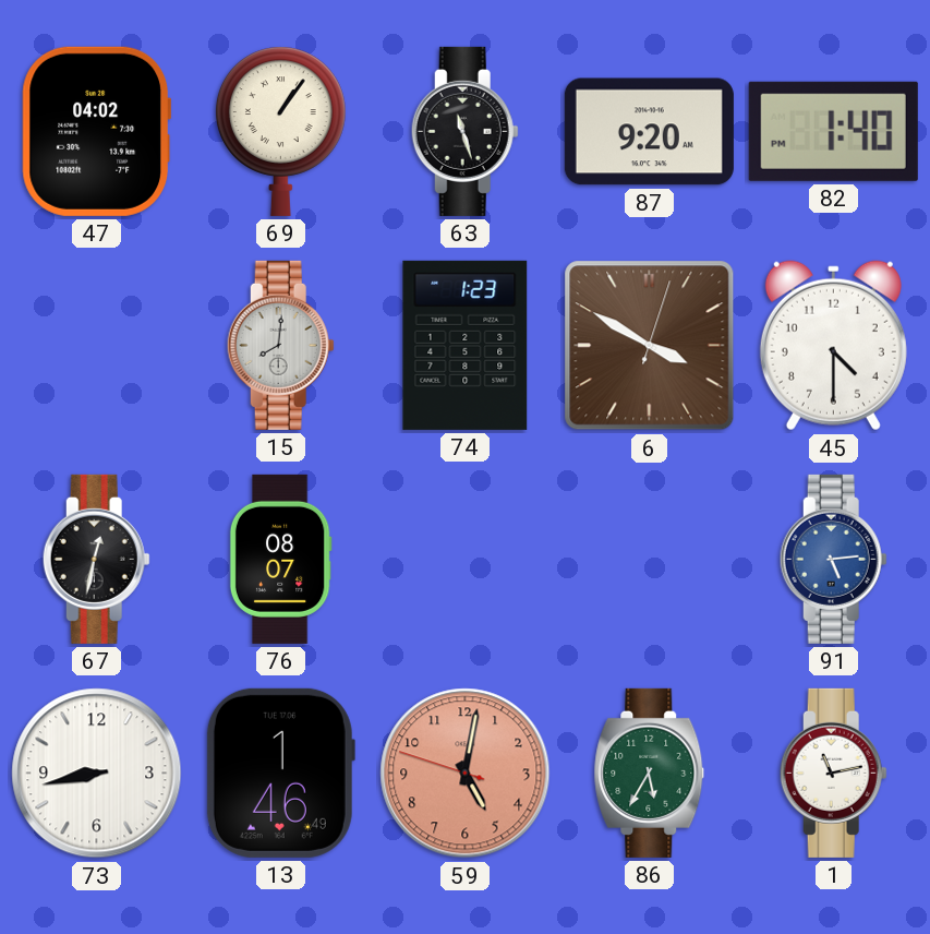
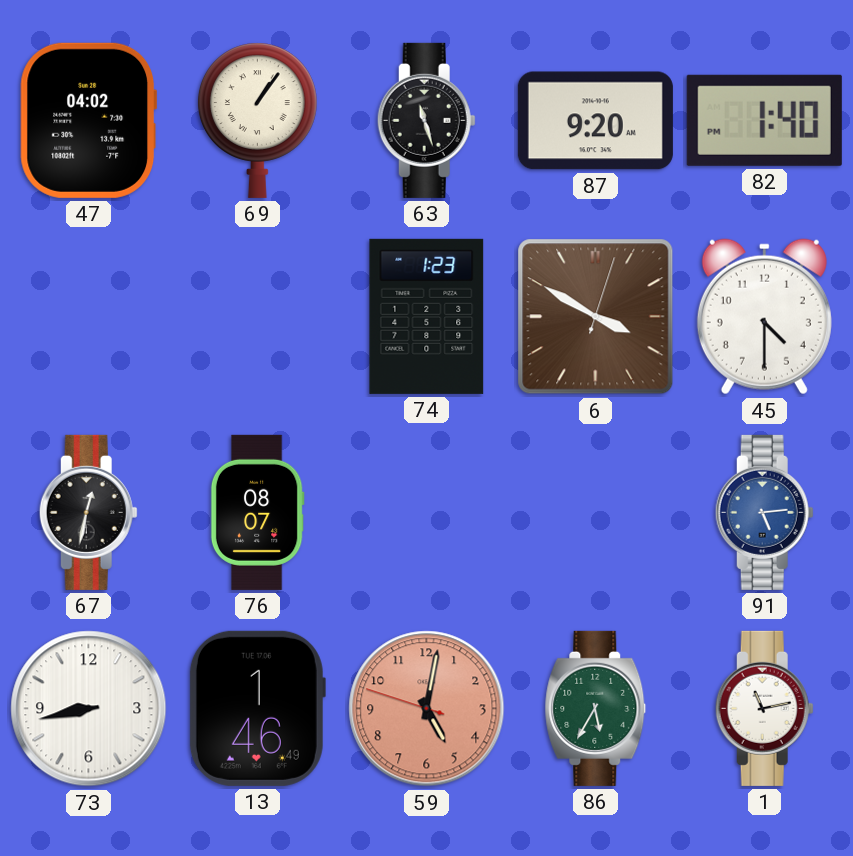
15: 8:01 -> none
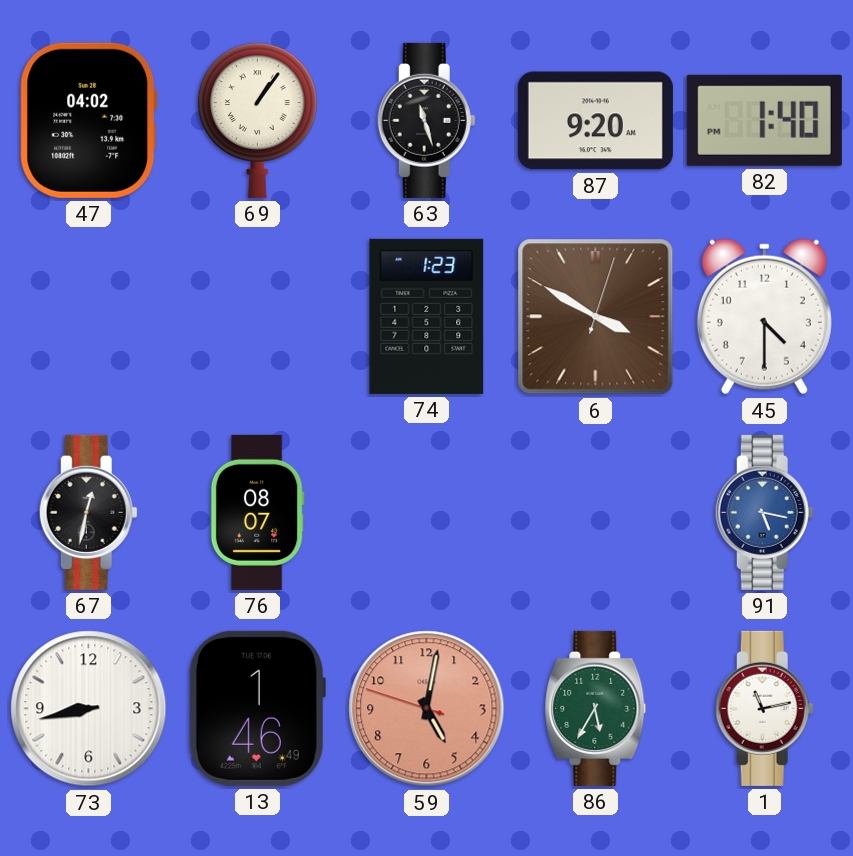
91: 5:14 -> 5:17
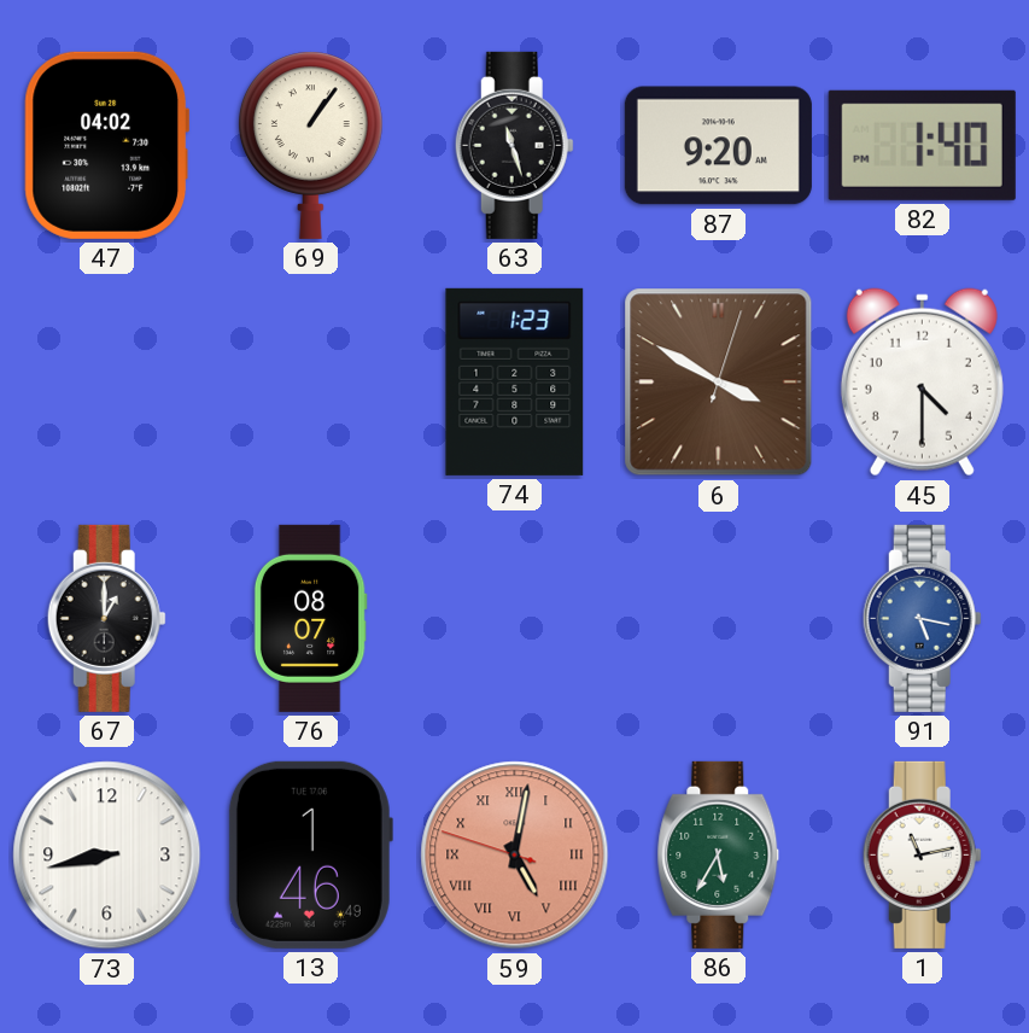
67: 12:32 -> 1:00
59 numerals: Arabic -> Roman
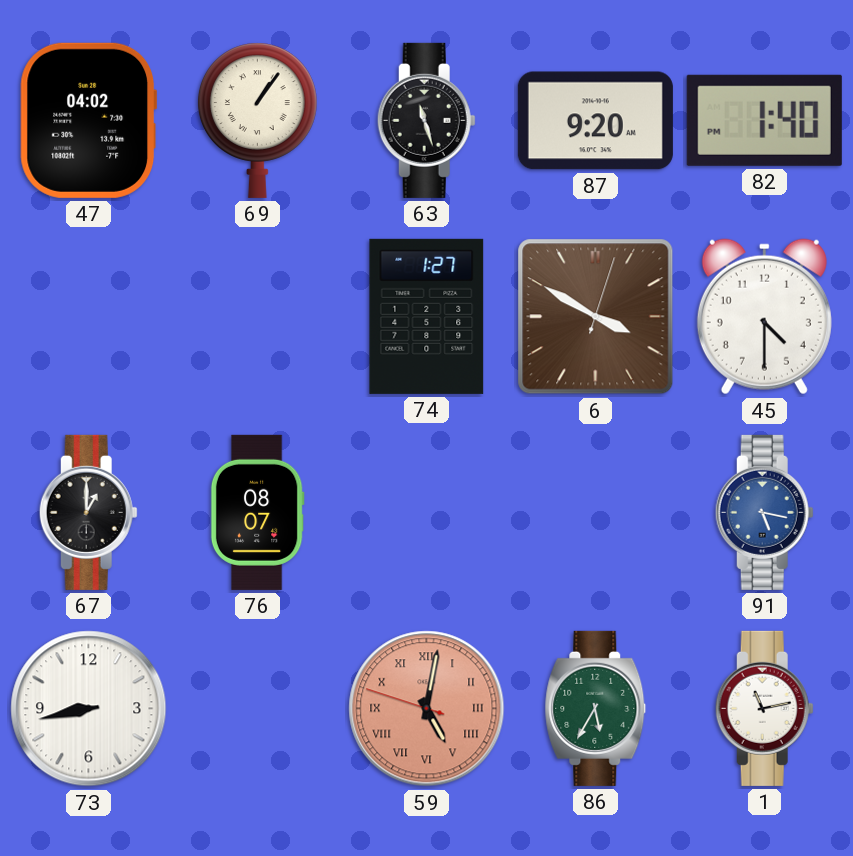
74: 1:23 -> 1:27
13: 1:46 -> none
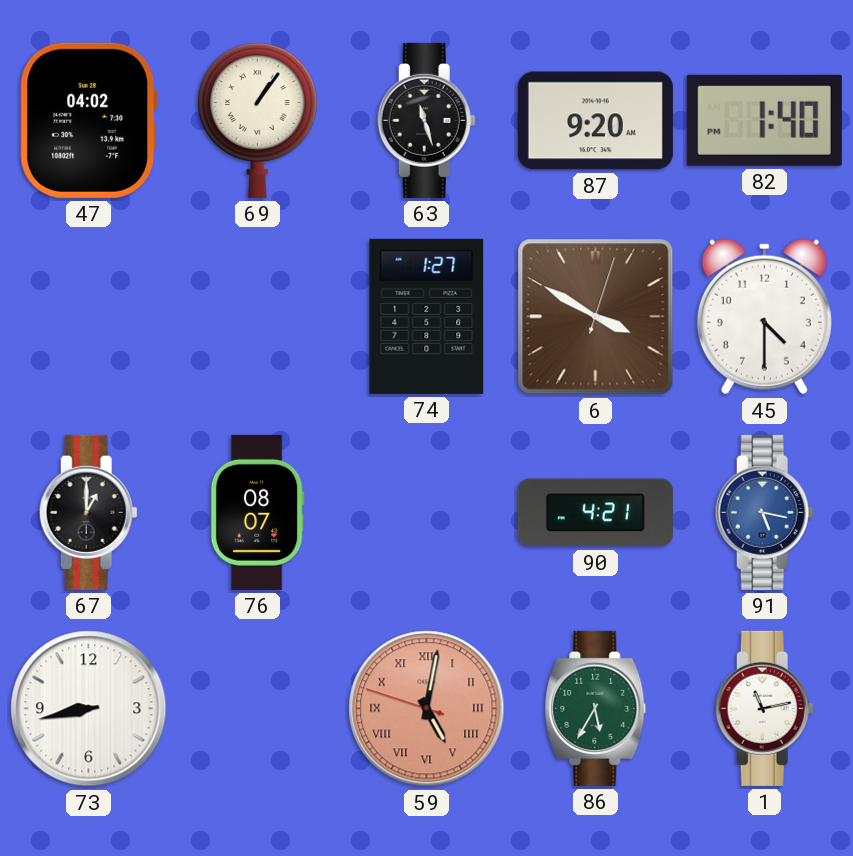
90: none -> 4:21
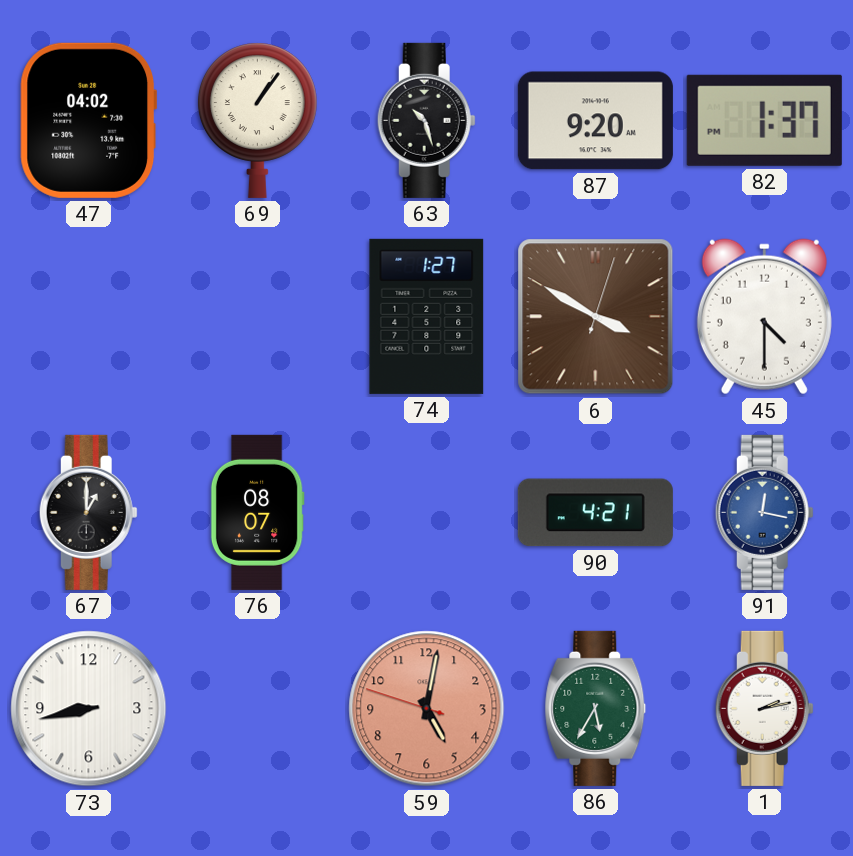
63: 11:27 -> 10:27
82: 1:40 -> 1:37
91: 5:17 -> 12:17
59 numerals: Roman -> Arabic
1: 11:13 -> 2:13
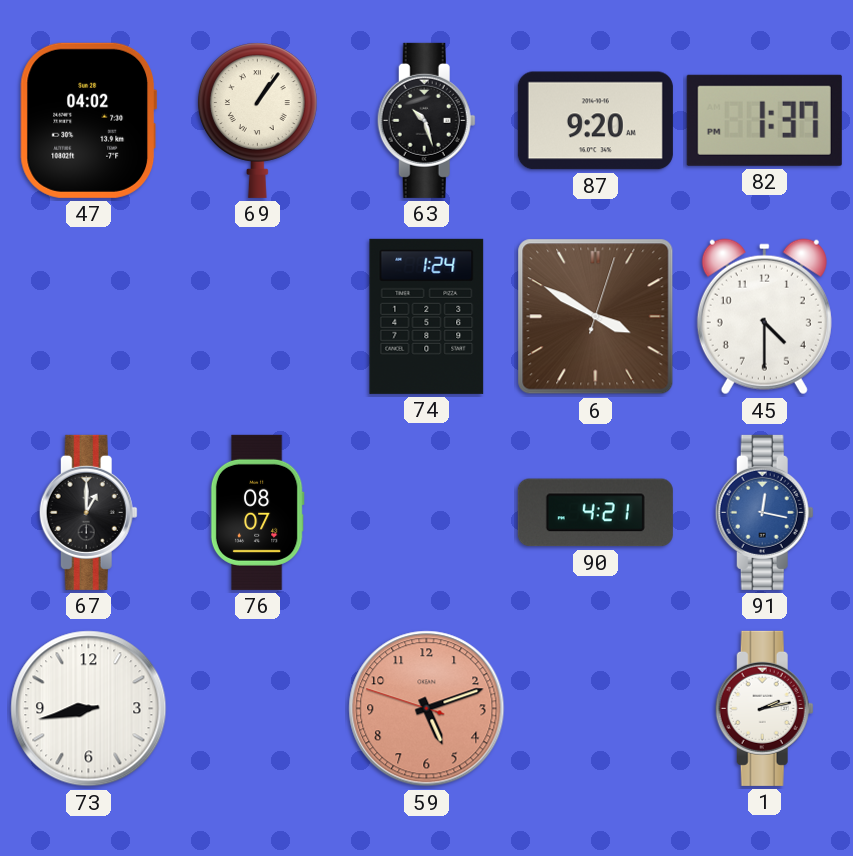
74: 1:27 -> 1:24
59: 5:01 -> 5:11
86: 5:35 -> none
